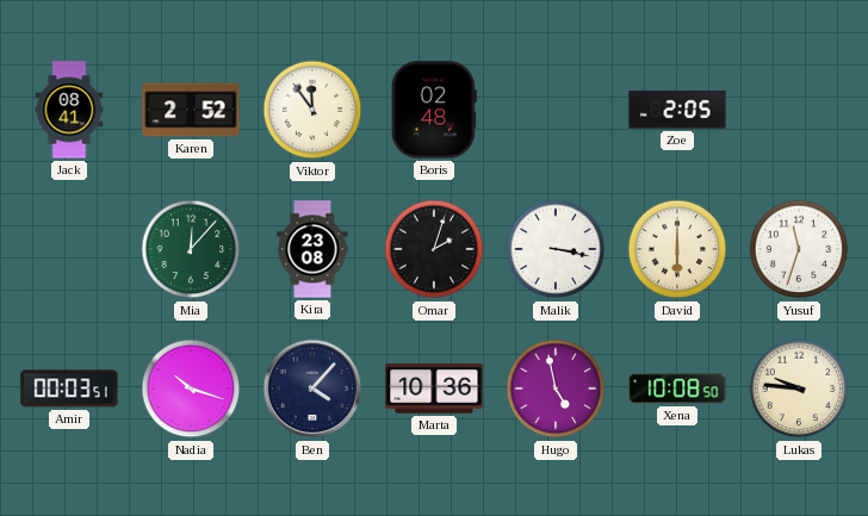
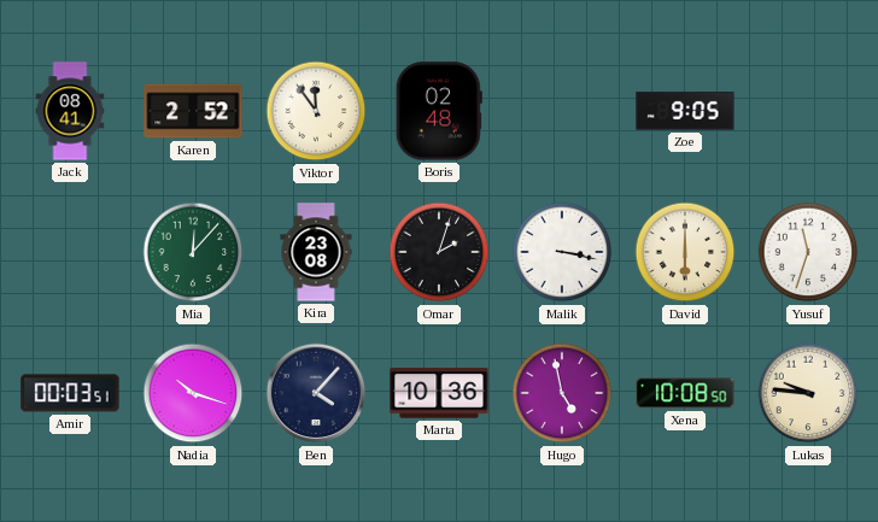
Zoe: 2:05 -> 9:05
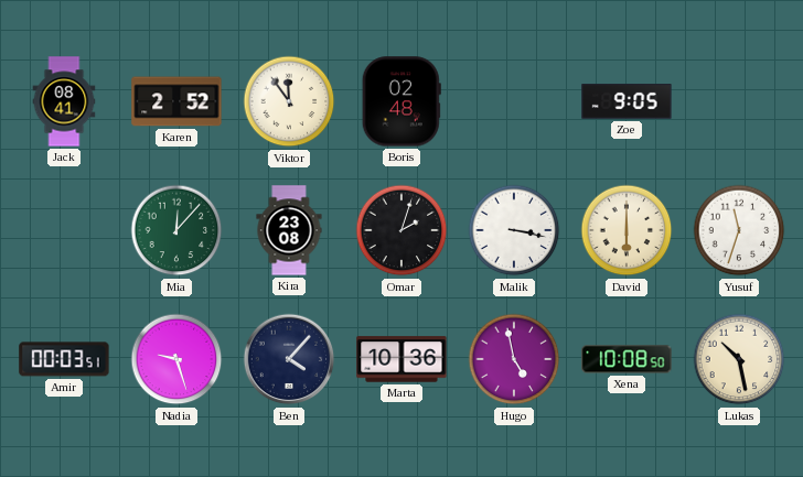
Nadia: 10:18 -> 9:27
Lukas: 9:46 -> 10:28
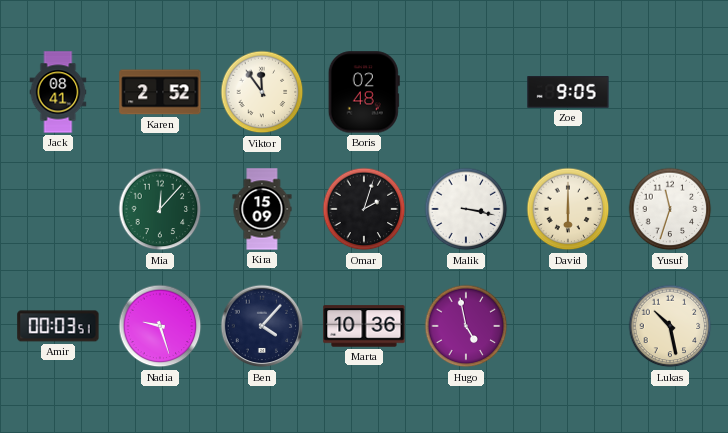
Kira: 23:08 -> 15:09
Xena: 10:08 -> none
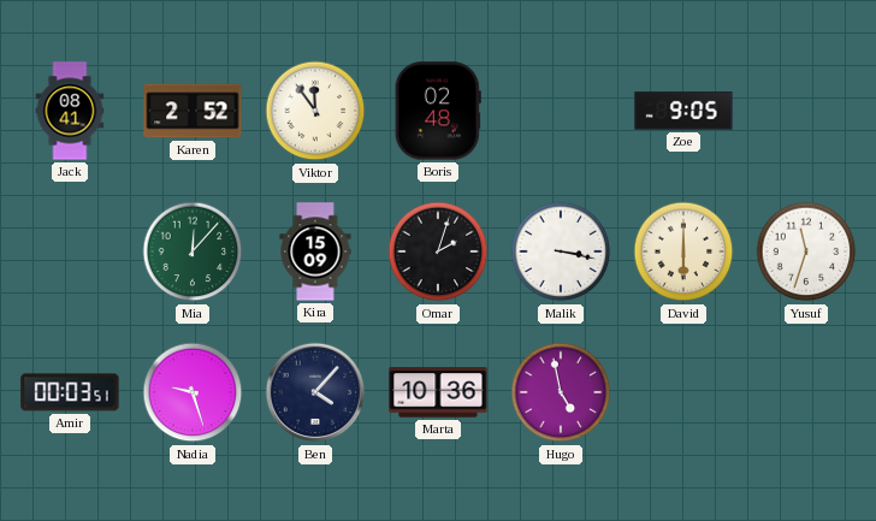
Lukas: 10:28 -> none
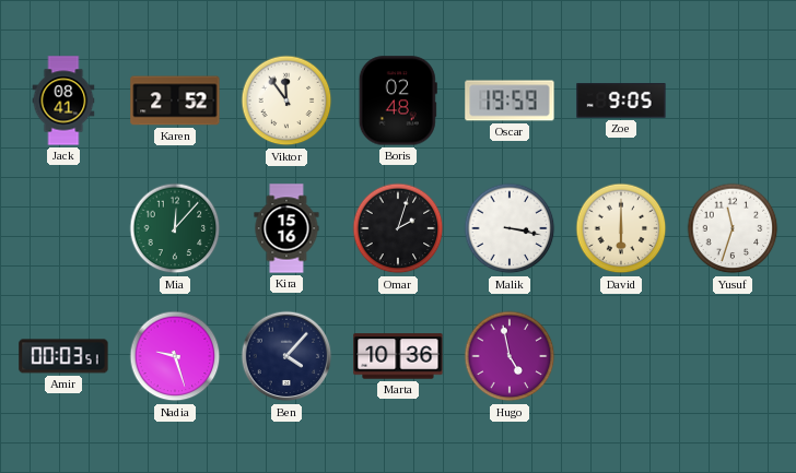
Oscar: none -> 19:59
Kira: 15:09 -> 15:16
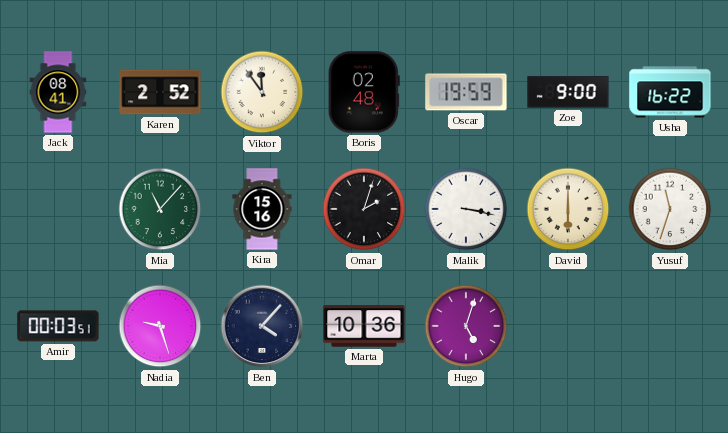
Zoe: 9:05 -> 9:00
Usha: none -> 16:22
Mia: 12:07 -> 11:07
Hugo: 4:58 -> 5:03
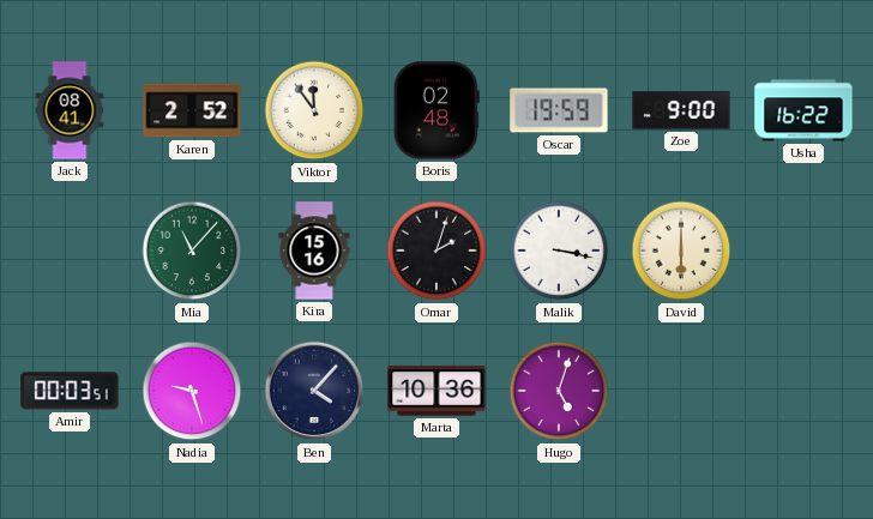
Yusuf: 11:33 -> none
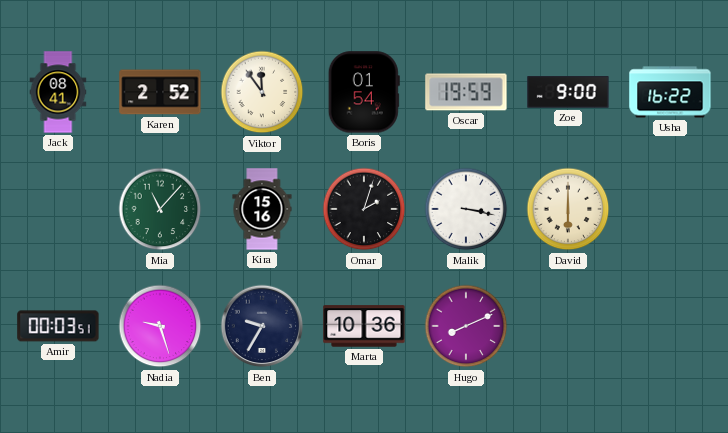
Boris: 02:48 -> 01:54
Ben: 4:07 -> 9:35
Hugo: 5:03 -> 8:11
